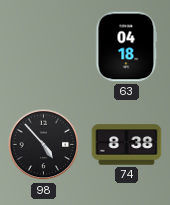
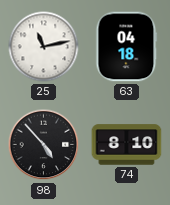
25: none -> 11:13
74: 8:38 -> 8:10
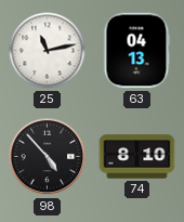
63: 04:18 -> 04:13
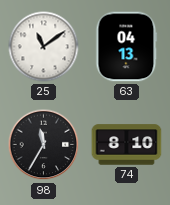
25: 11:13 -> 11:09
98: 4:53 -> 11:35
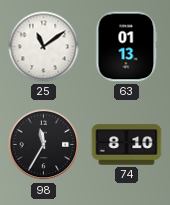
63: 04:13 -> 01:13
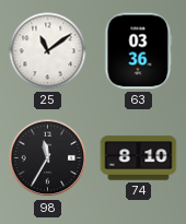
63: 01:13 -> 03:36
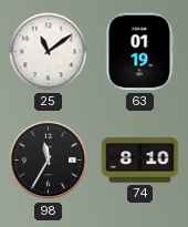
63: 03:36 -> 01:19
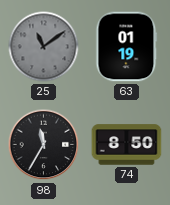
25 dial: white -> grey
74: 8:10 -> 8:50
